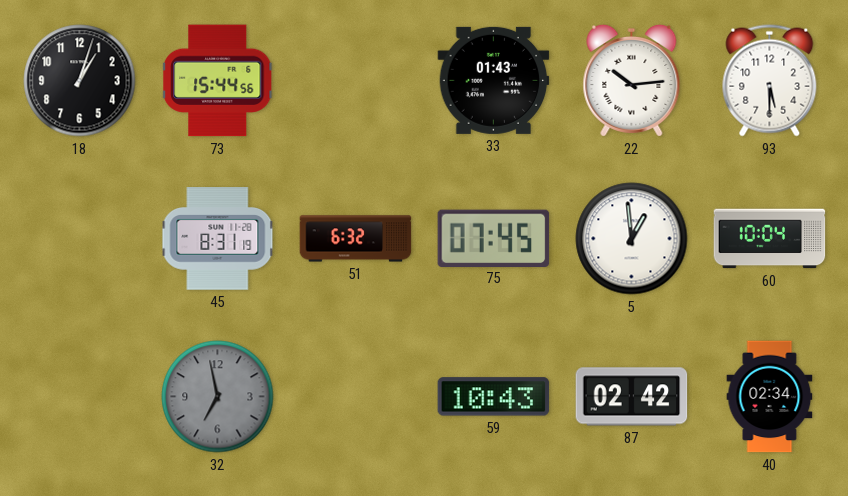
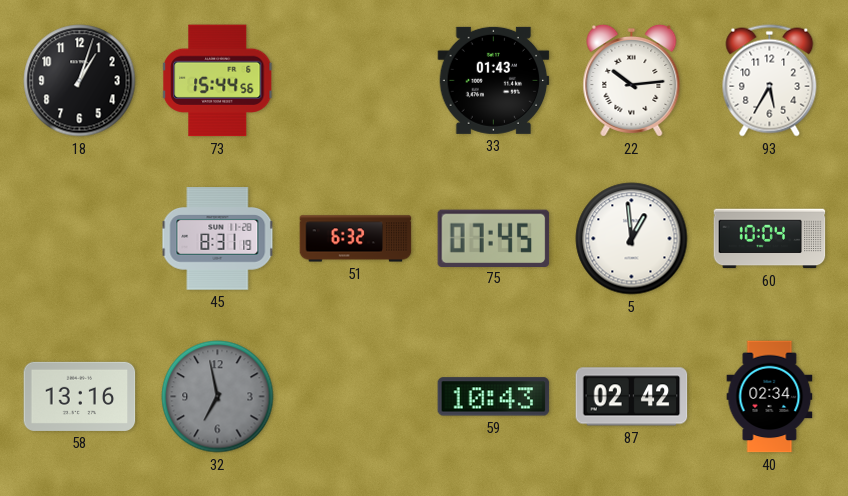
93: 5:30 -> 5:35
58: none -> 13:16
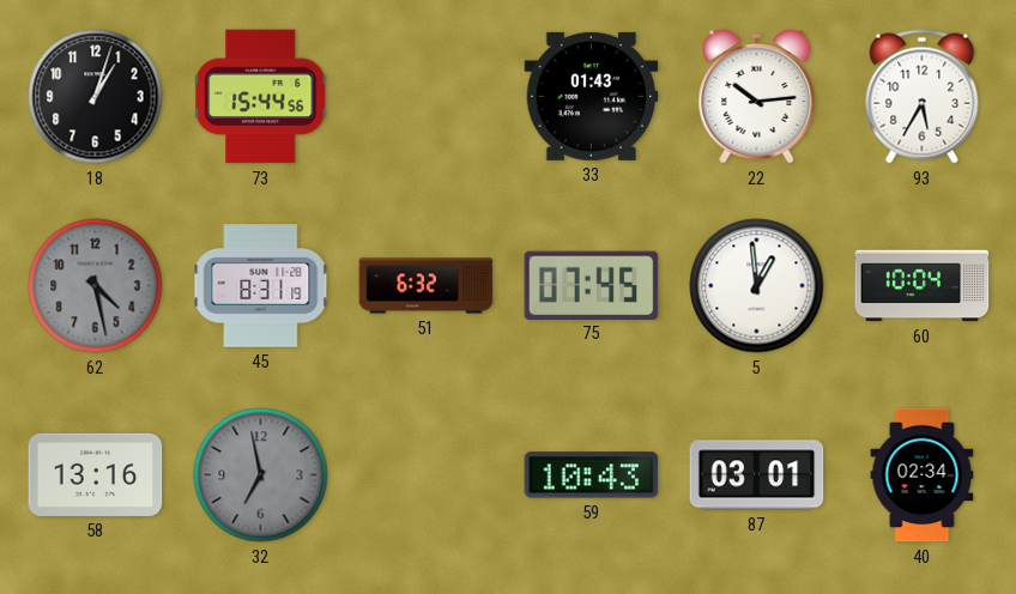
62: none -> 4:28
87: 02:42 -> 03:01
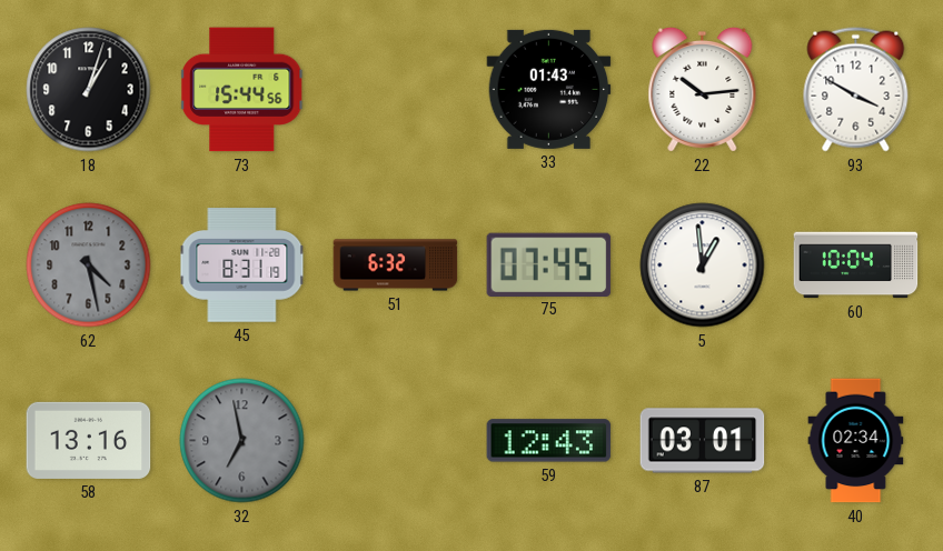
93: 5:35 -> 3:50
59: 10:43 -> 12:43
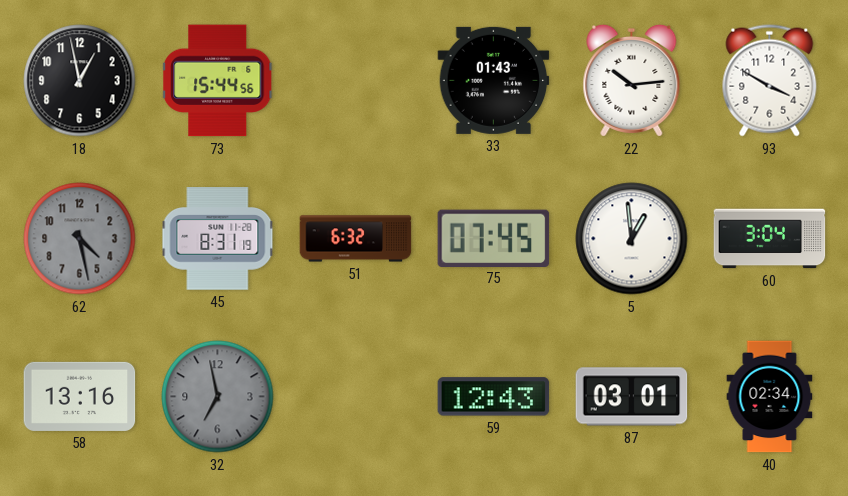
18: 1:03 -> 12:58
60: 10:04 -> 3:04
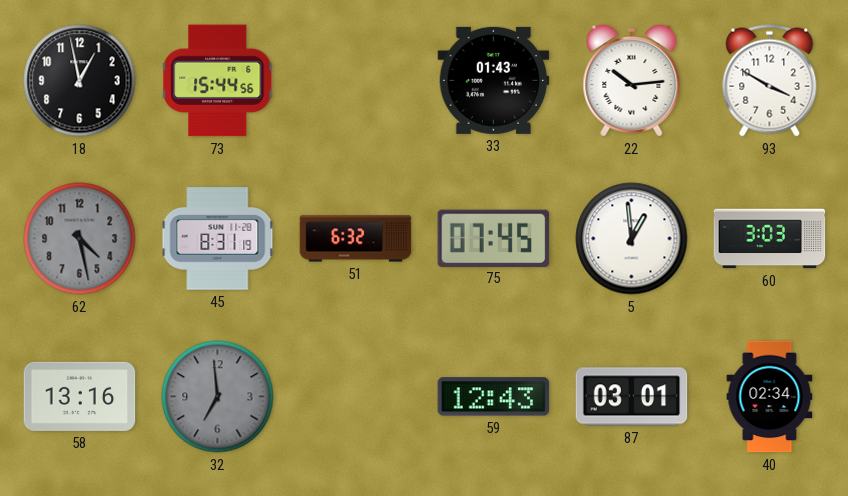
60: 3:04 -> 3:03
32: 6:58 -> 6:59
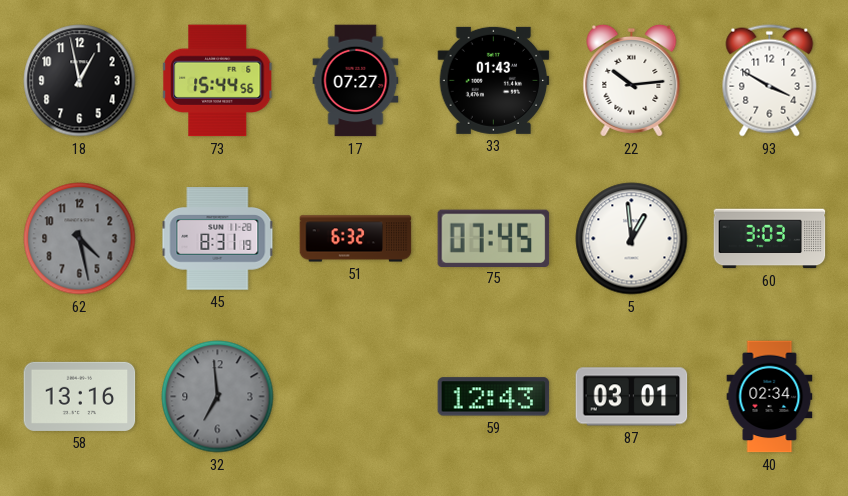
17: none -> 07:27
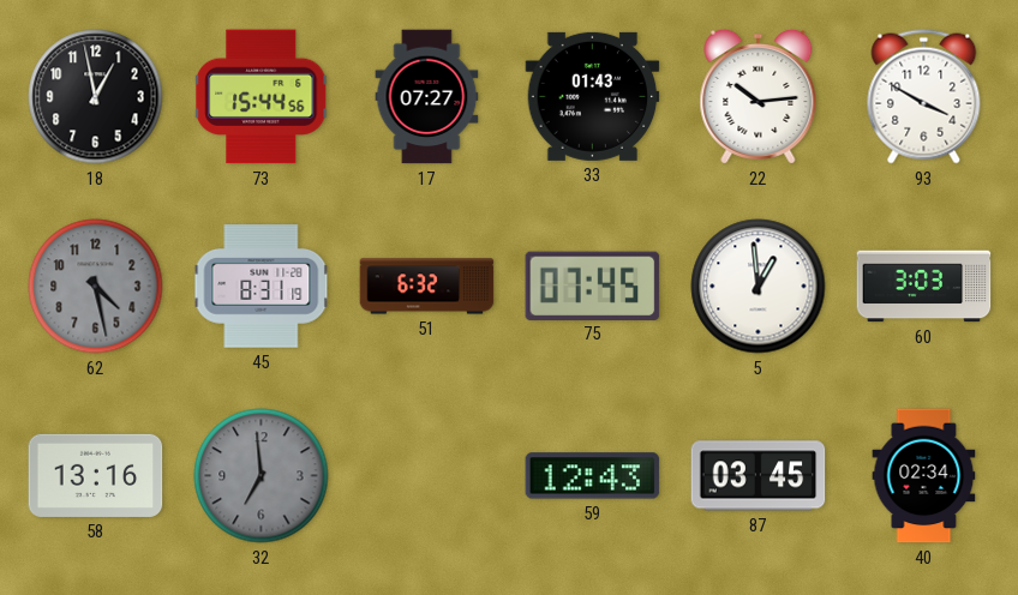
87: 03:01 -> 03:45
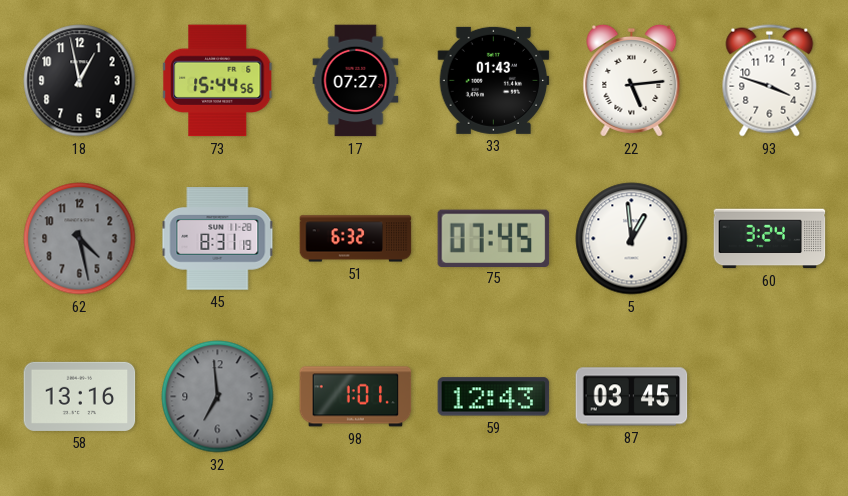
22: 10:14 -> 5:14
93: 3:50 -> 3:48
60: 3:03 -> 3:24
98: none -> 1:01
40: 02:34 -> none
